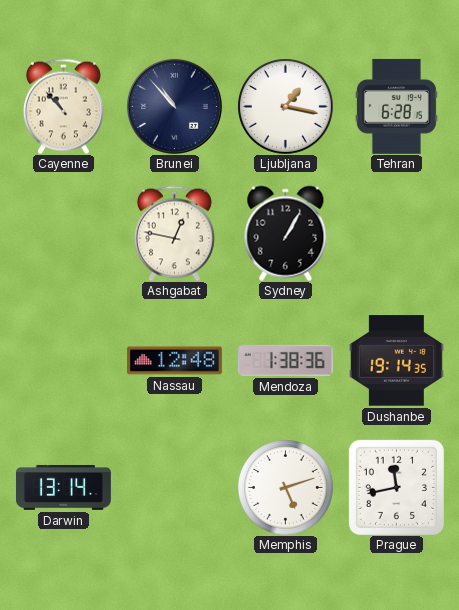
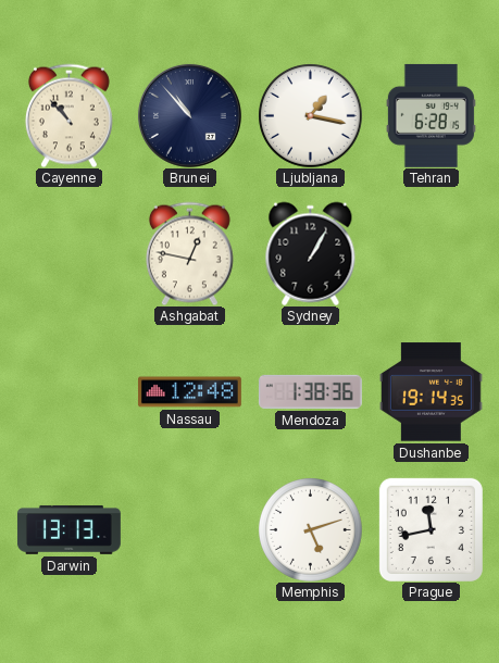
Darwin: 13:14 -> 13:13
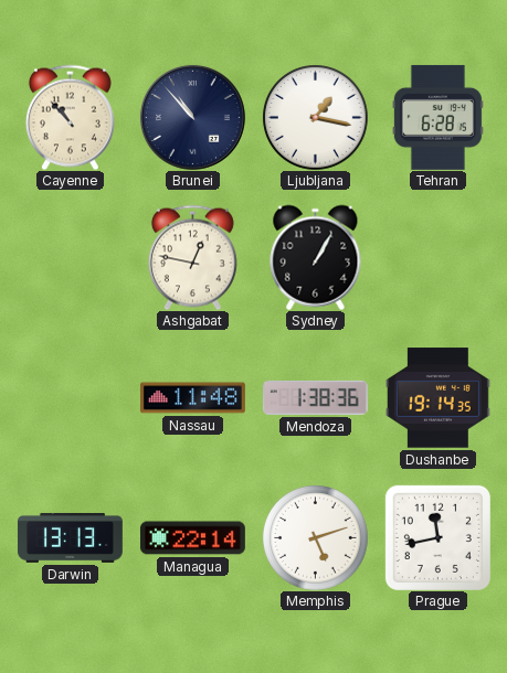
Nassau: 12:48 -> 11:48
Managua: none -> 22:14
